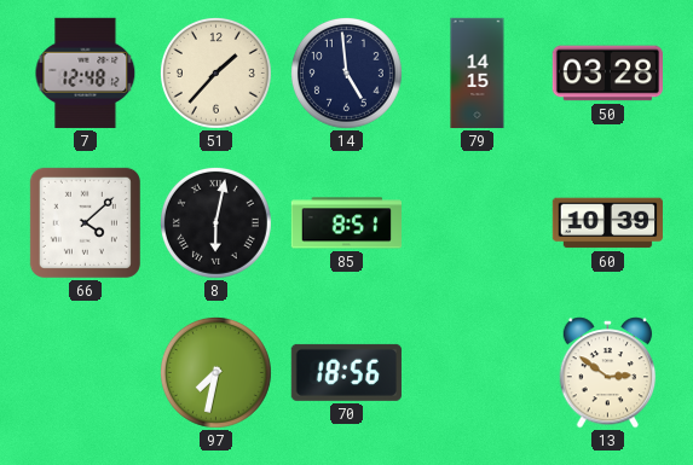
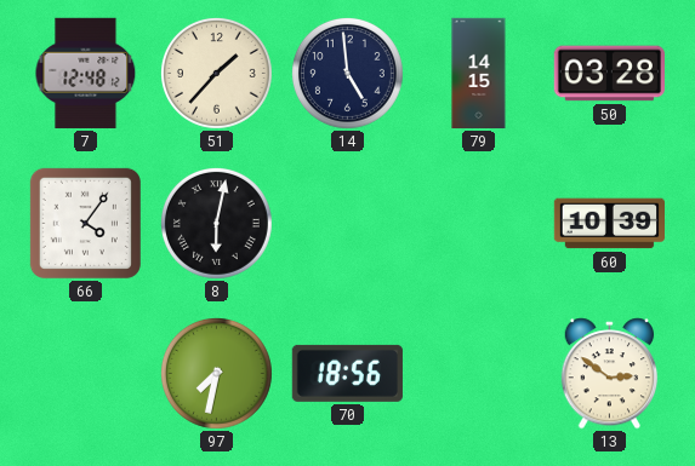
66: 4:08 -> 4:06
85: 8:51 -> none
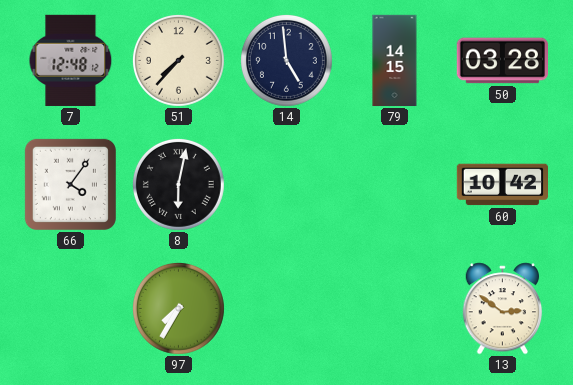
51: 1:37 -> 7:37
60: 10:39 -> 10:42
97: 7:32 -> 7:35
70: 18:56 -> none
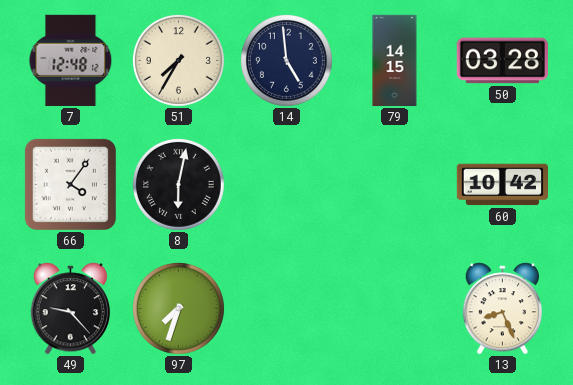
51: 7:37 -> 7:35
49: none -> 9:23
97: 7:35 -> 7:33
13: 2:51 -> 8:26
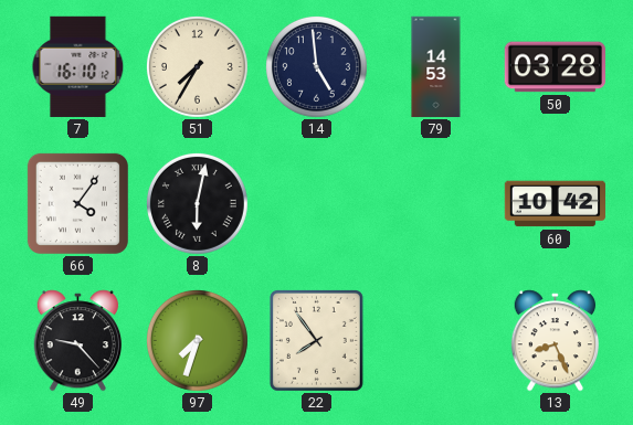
7: 12:48 -> 16:10
79: 14:15 -> 14:53
22: none -> 7:54
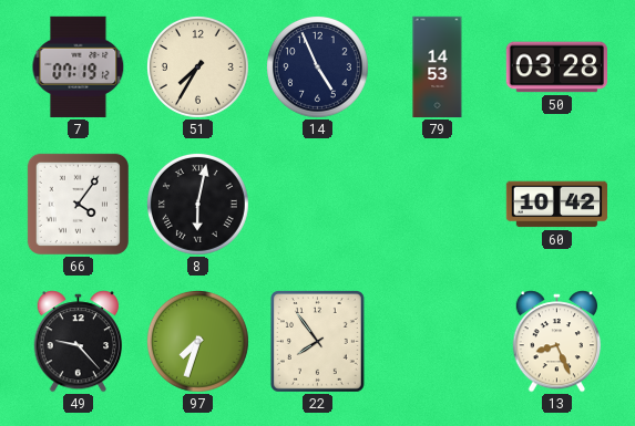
7: 16:10 -> 07:19
14: 4:59 -> 4:56
